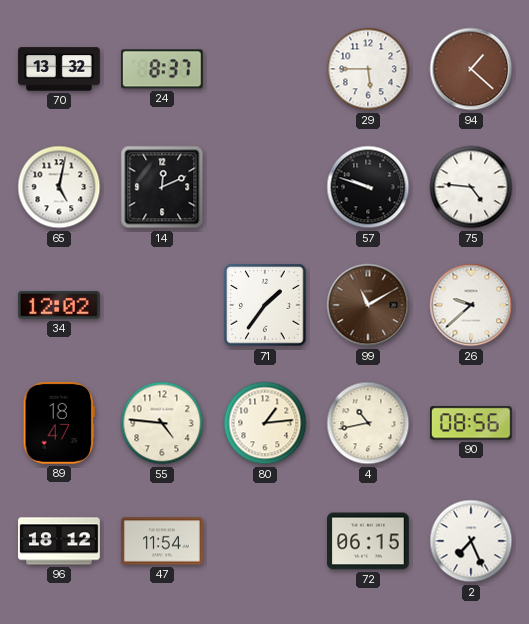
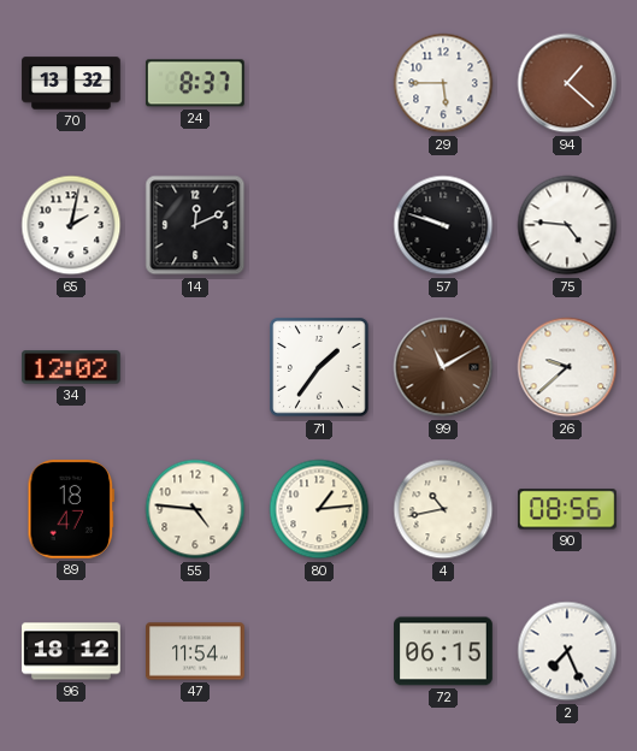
65: 5:02 -> 2:02
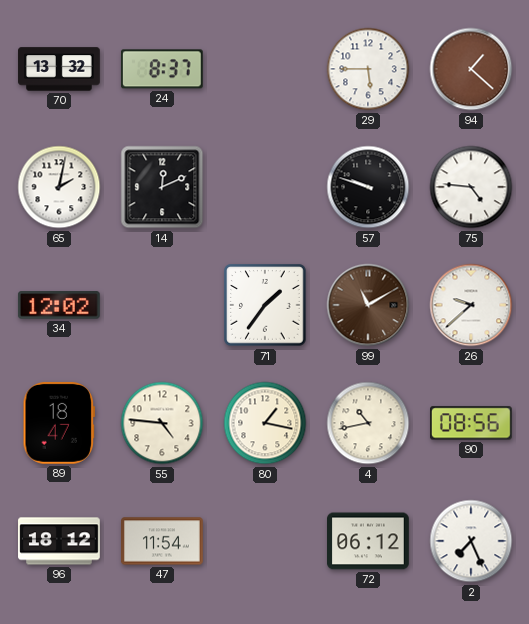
80: 1:14 -> 1:17
72: 06:15 -> 06:12
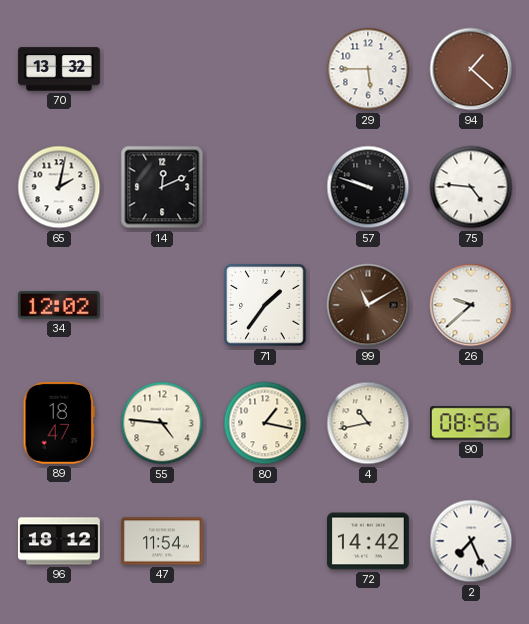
24: 8:37 -> none
72: 06:12 -> 14:42
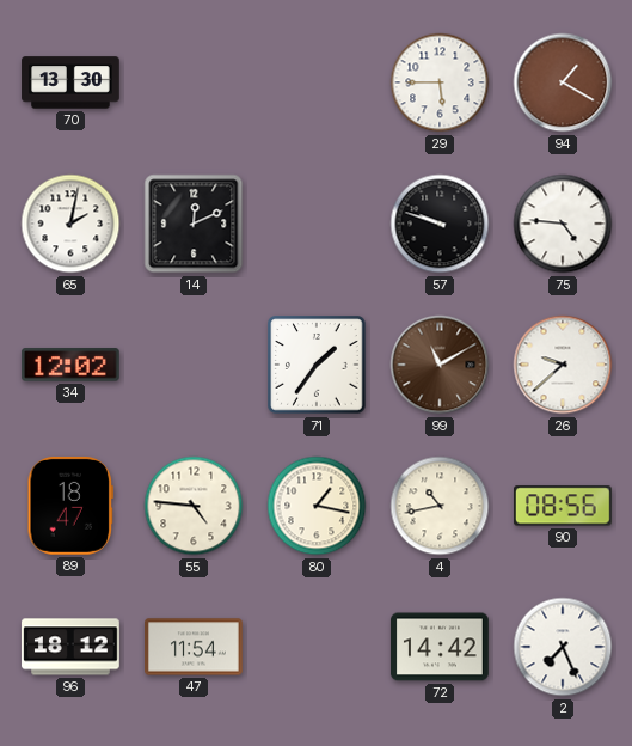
70: 13:32 -> 13:30
94: 1:22 -> 1:20
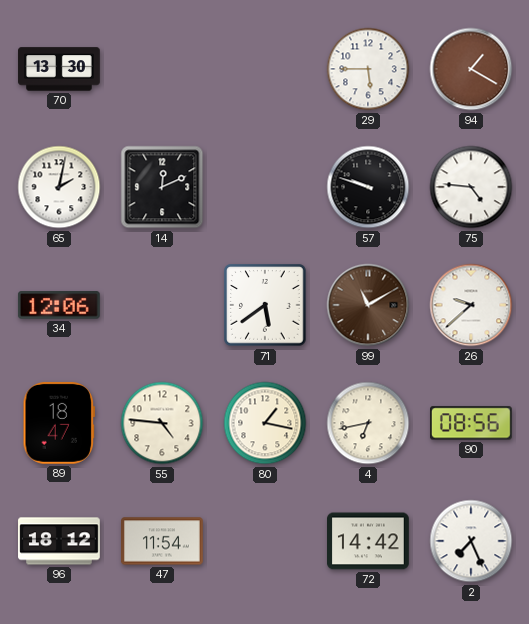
34: 12:02 -> 12:06
71: 1:36 -> 5:39
4: 10:43 -> 6:43
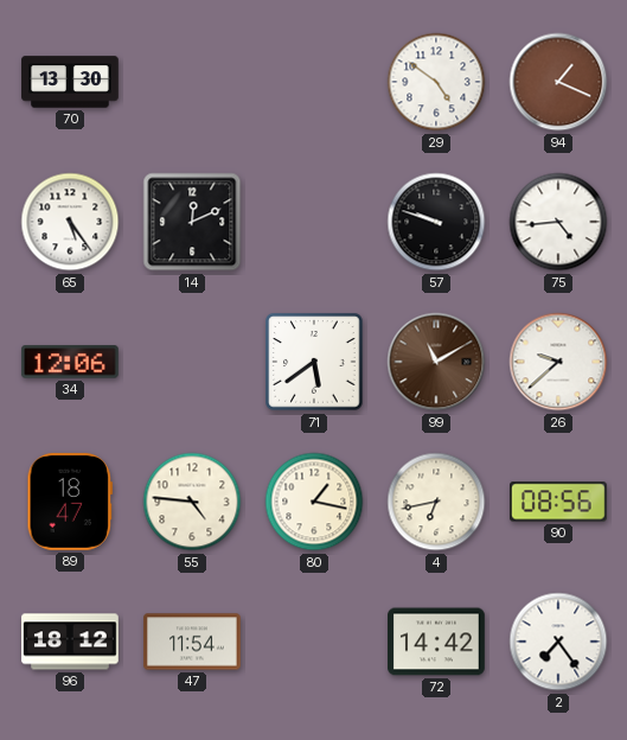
29: 5:45 -> 4:51
94: 1:20 -> 1:19
65: 2:02 -> 5:24
75: 4:46 -> 4:44
2: 7:26 -> 7:24
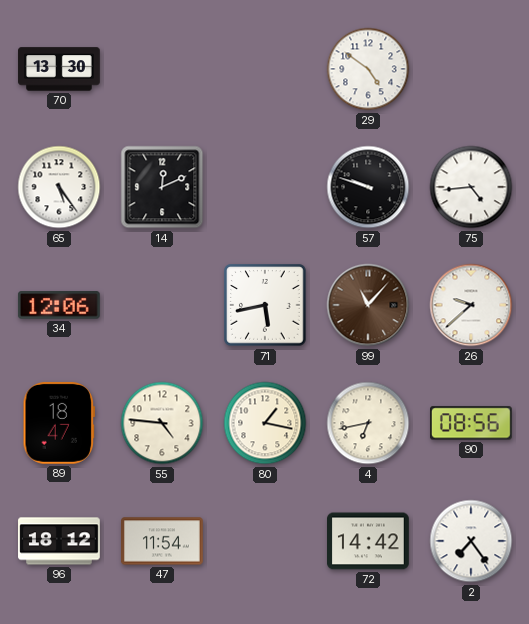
94: 1:19 -> none
71: 5:39 -> 5:43
99: 11:10 -> 11:07
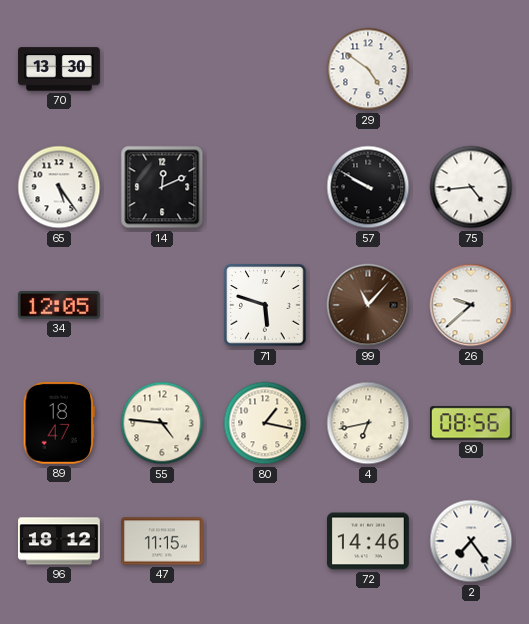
57: 9:48 -> 9:50
34: 12:06 -> 12:05
71: 5:43 -> 5:48
47: 11:54 -> 11:15
72: 14:42 -> 14:46
